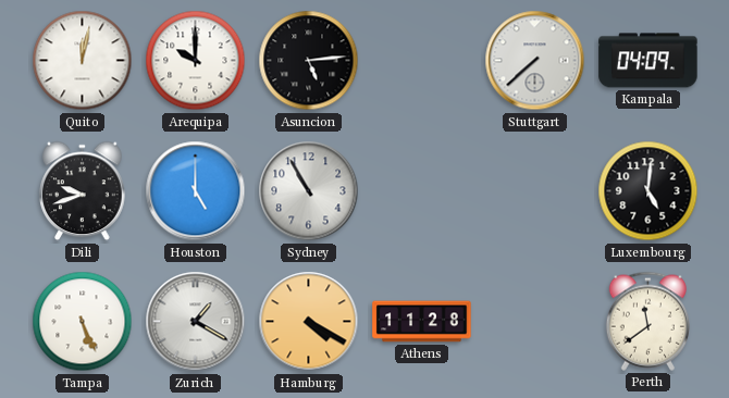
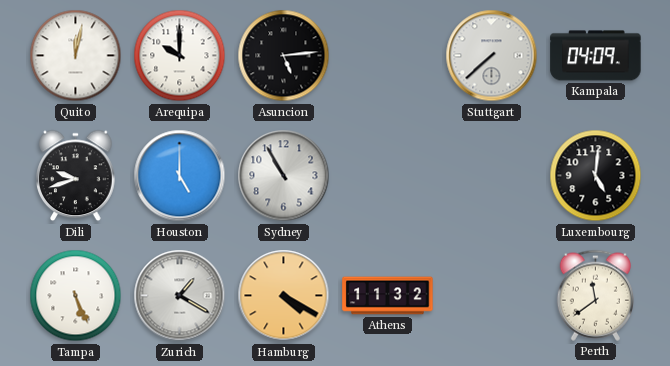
Athens: 11:28 -> 11:32
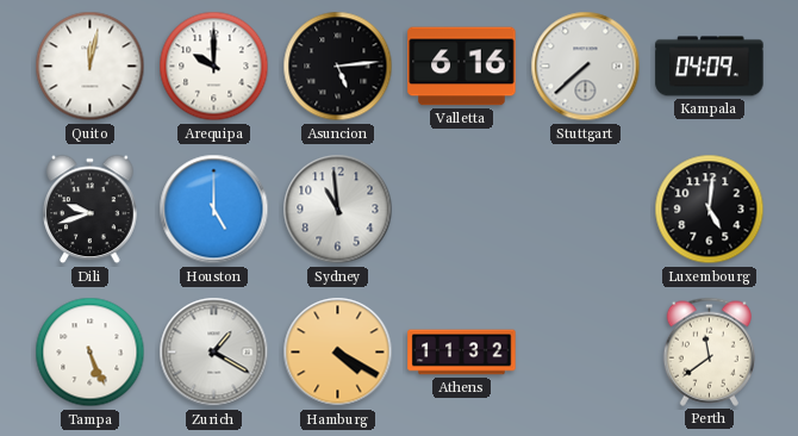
Valletta: none -> 6:16
Sydney: 10:55 -> 10:59
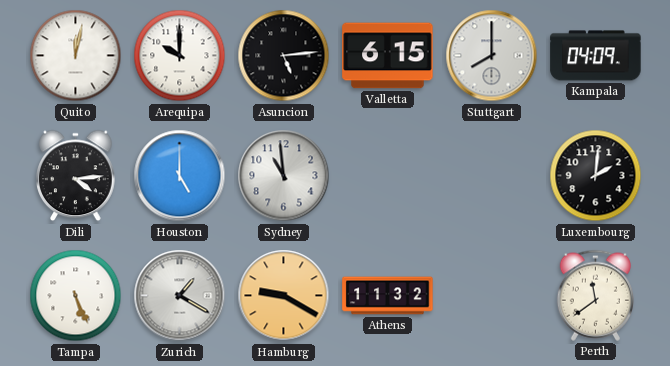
Valletta: 6:16 -> 6:15
Stuttgart: 7:38 -> 8:00
Dili: 9:42 -> 4:14
Luxembourg: 5:01 -> 2:01
Hamburg: 4:20 -> 9:20
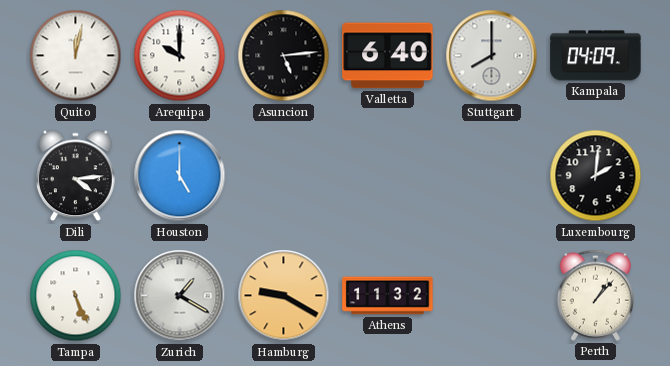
Valletta: 6:15 -> 6:40
Sydney: 10:59 -> none
Perth: 11:39 -> 1:07
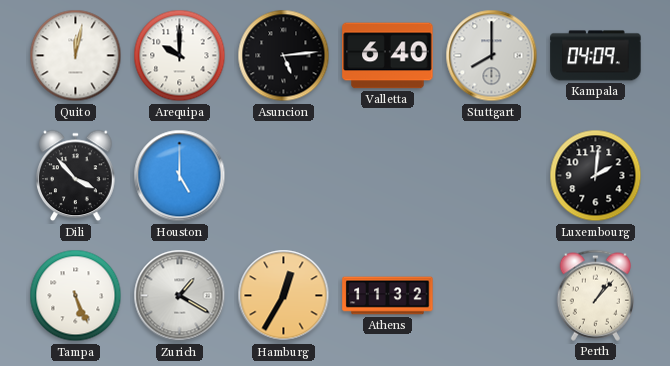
Dili: 4:14 -> 3:53
Hamburg: 9:20 -> 12:35
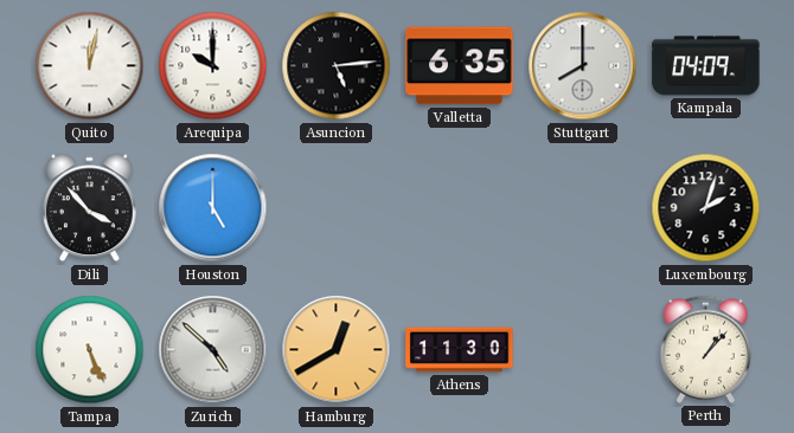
Valletta: 6:40 -> 6:35
Luxembourg: 2:01 -> 2:03
Zurich: 1:20 -> 4:52
Hamburg: 12:35 -> 12:40
Athens: 11:32 -> 11:30
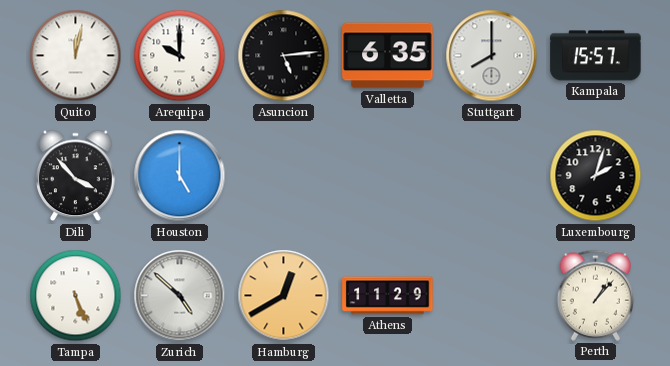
Kampala: 04:09 -> 15:57
Athens: 11:30 -> 11:29
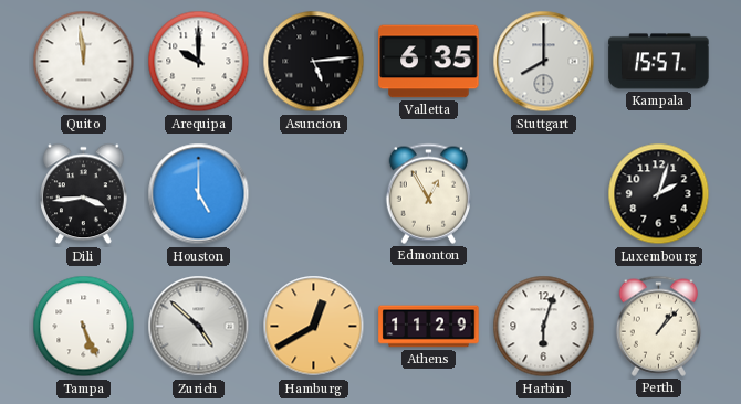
Quito: 12:02 -> 11:59
Dili: 3:53 -> 3:44
Edmonton: none -> 12:55
Harbin: none -> 6:03
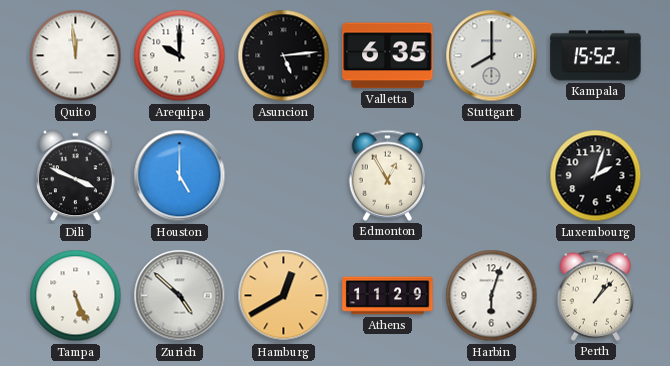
Kampala: 15:57 -> 15:52
Dili: 3:44 -> 3:49
